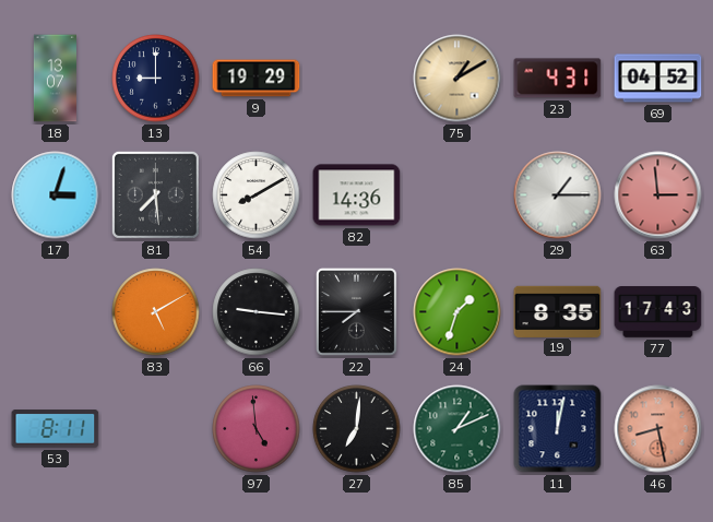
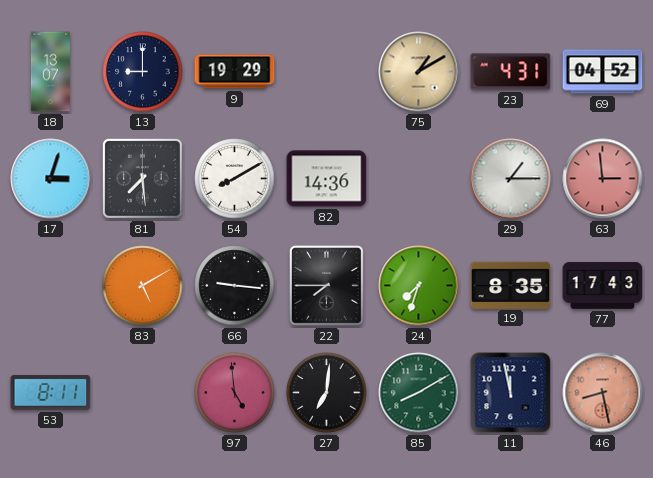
24: 1:33 -> 7:33
85: 1:11 -> 8:10
11: 12:02 -> 11:58
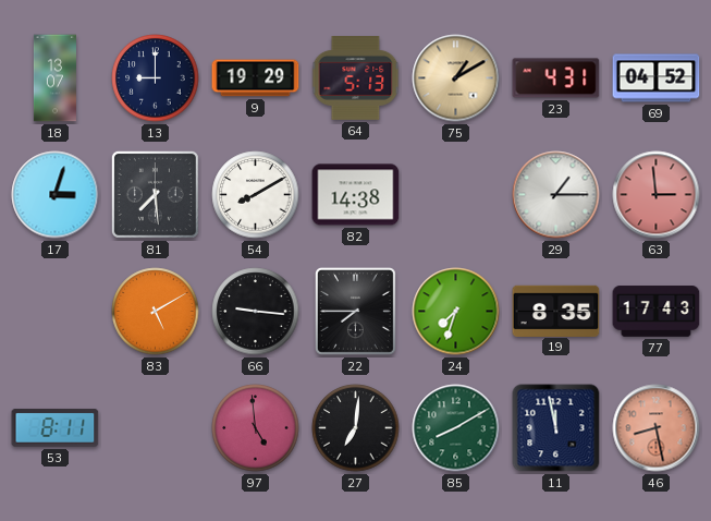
64: none -> 5:13
82: 14:36 -> 14:38
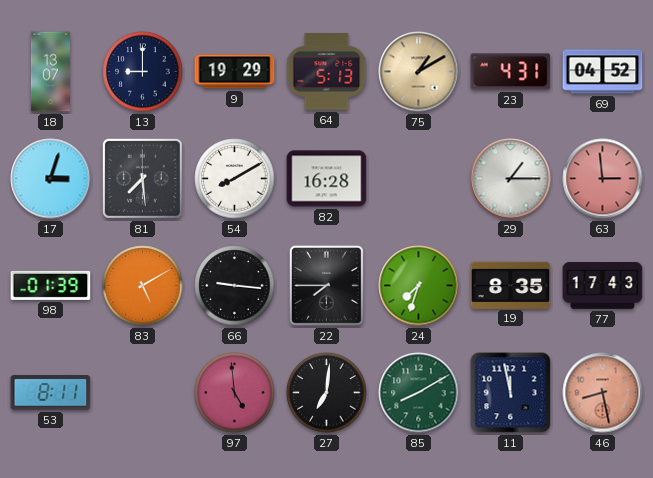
82: 14:38 -> 16:28
98: none -> 01:39
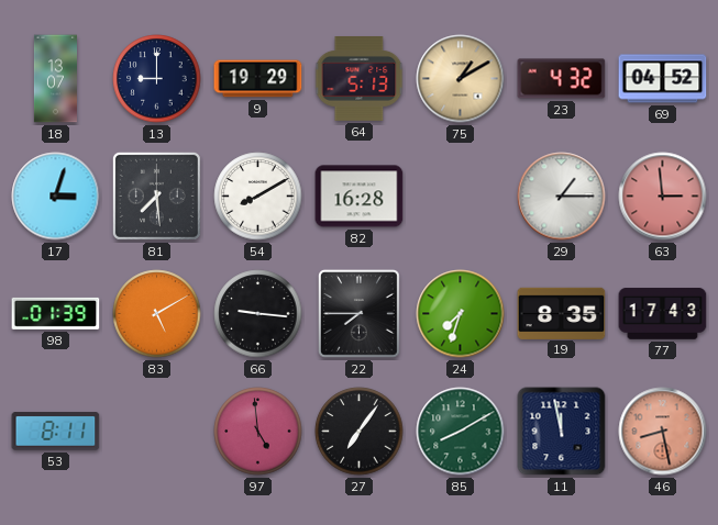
23: 4:31 -> 4:32
27: 7:01 -> 7:06
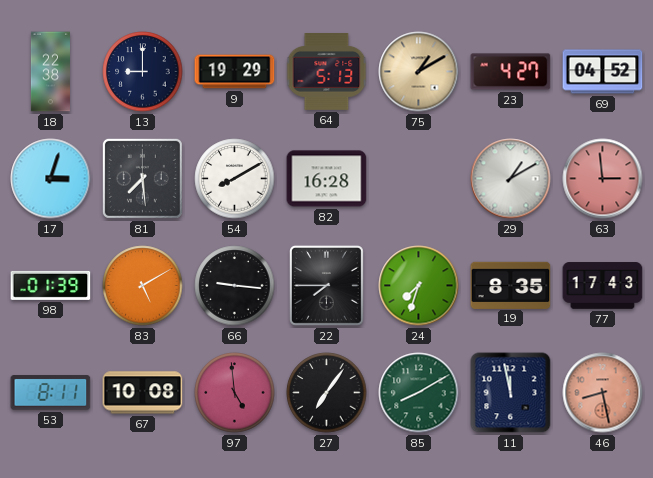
18: 13:07 -> 22:38
23: 4:32 -> 4:27
29: 1:15 -> 1:10
67: none -> 10:08
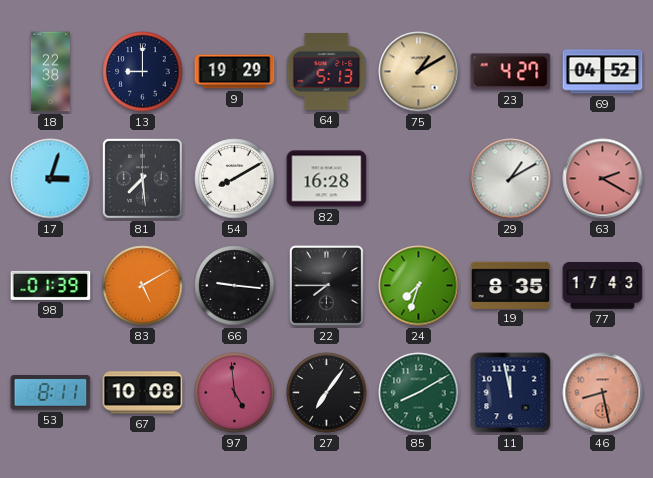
63: 2:59 -> 2:20
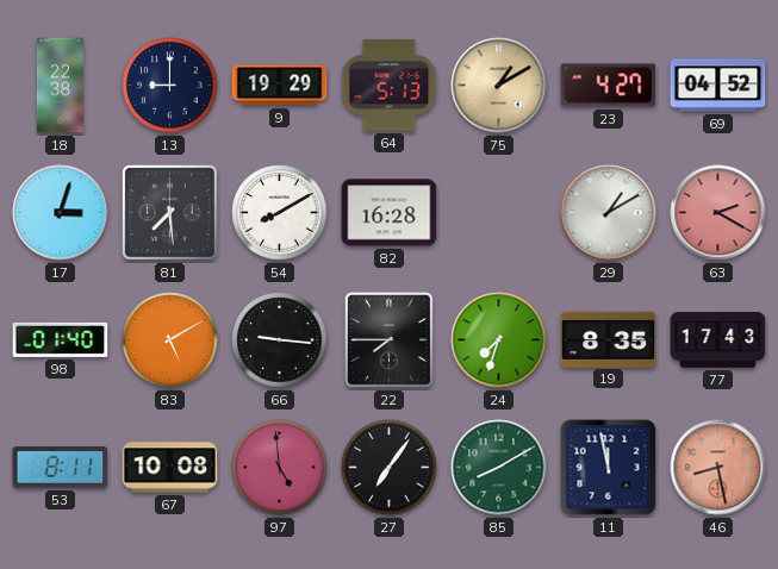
98: 01:39 -> 01:40
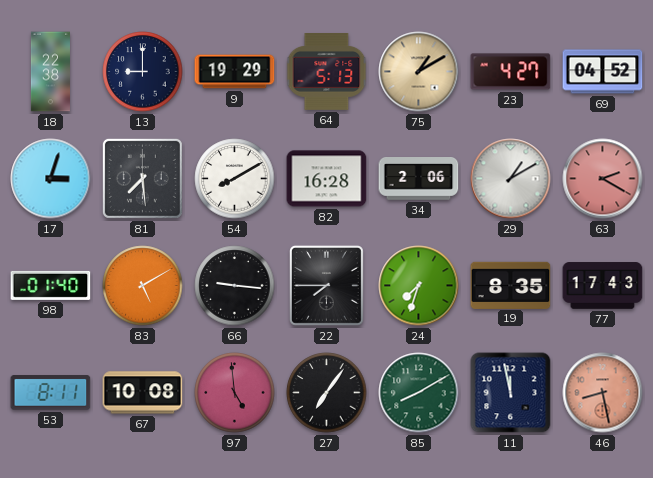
34: none -> 2:06
